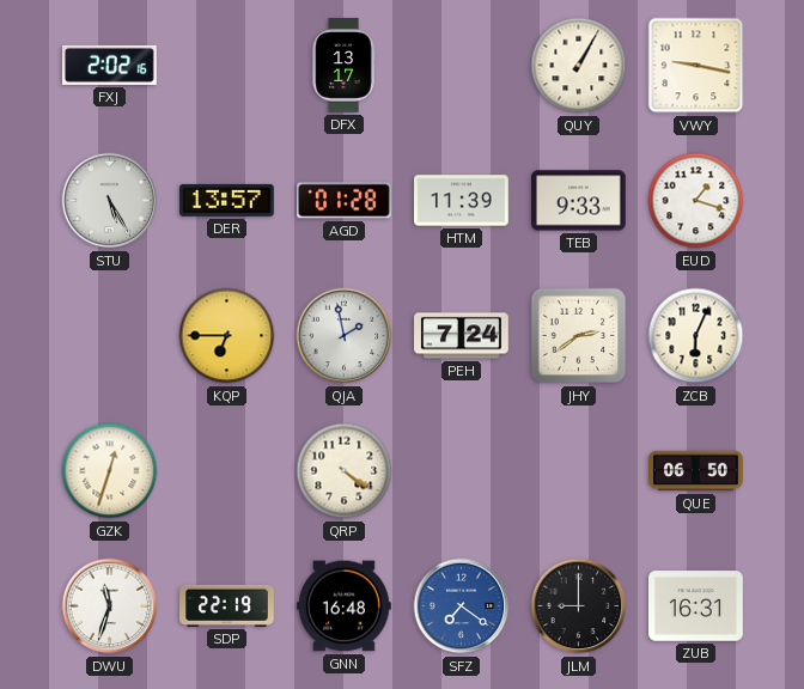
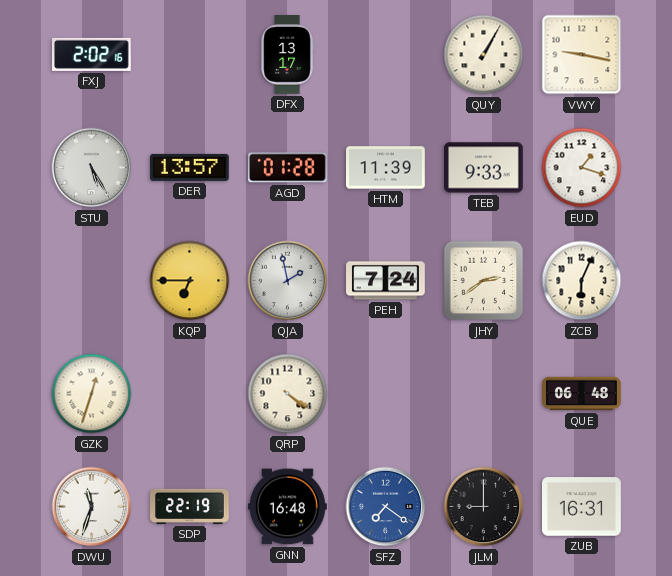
QUE: 06:50 -> 06:48
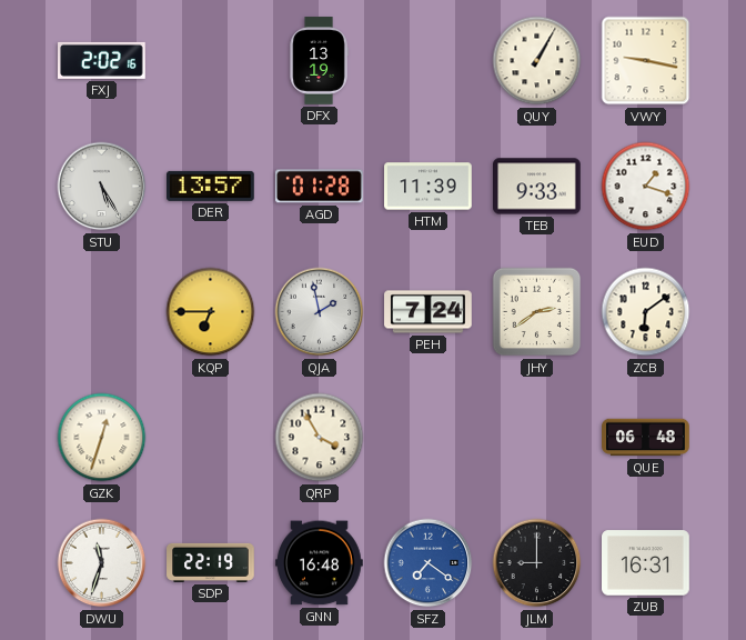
DFX: 13:17 -> 13:19
ZCB: 6:04 -> 6:09
QRP: 4:21 -> 3:55
